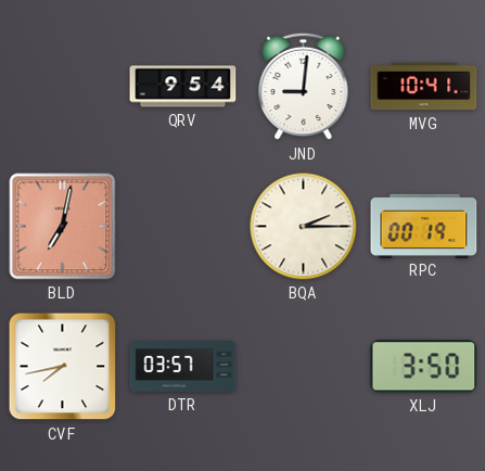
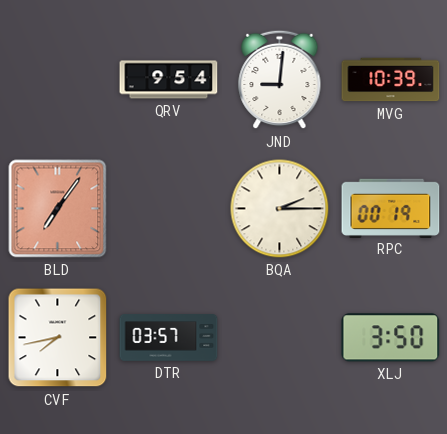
MVG: 10:41 -> 10:39
BLD: 7:02 -> 7:06
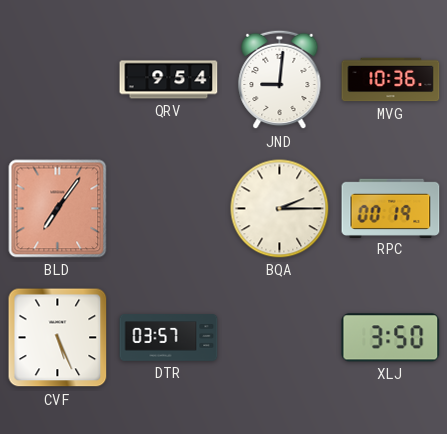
MVG: 10:39 -> 10:36
CVF: 7:43 -> 5:26
